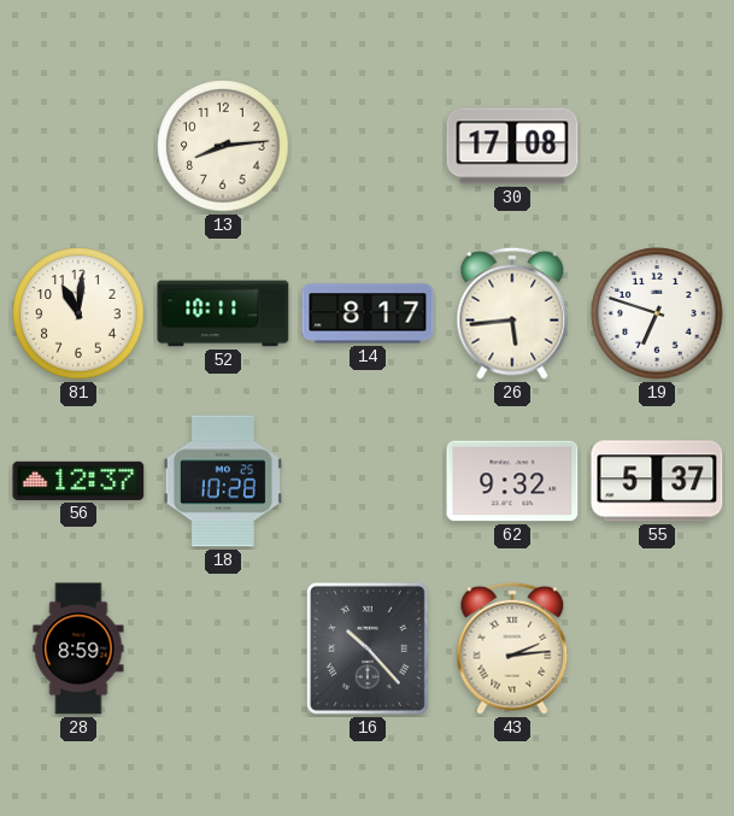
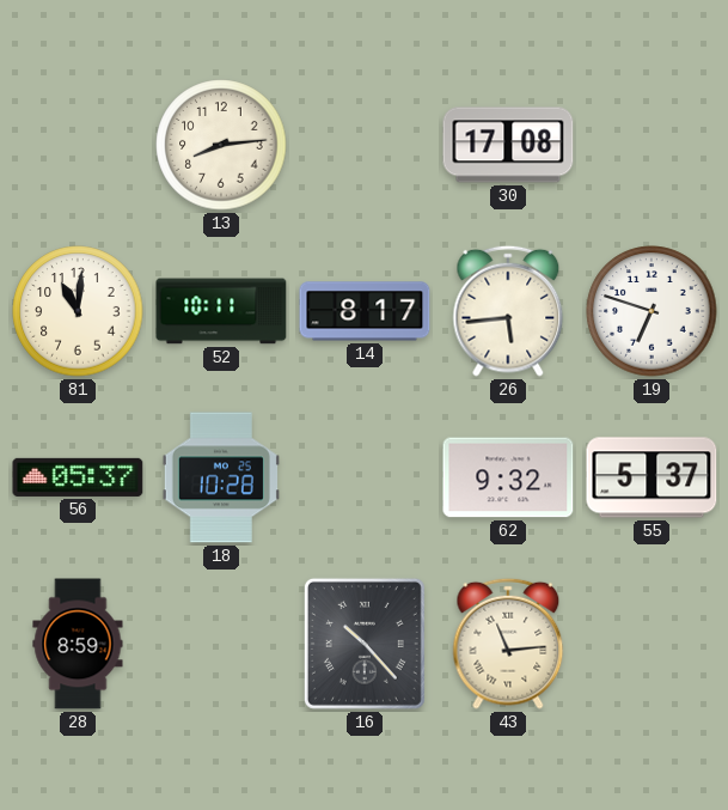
56: 12:37 -> 05:37
43: 2:14 -> 11:14
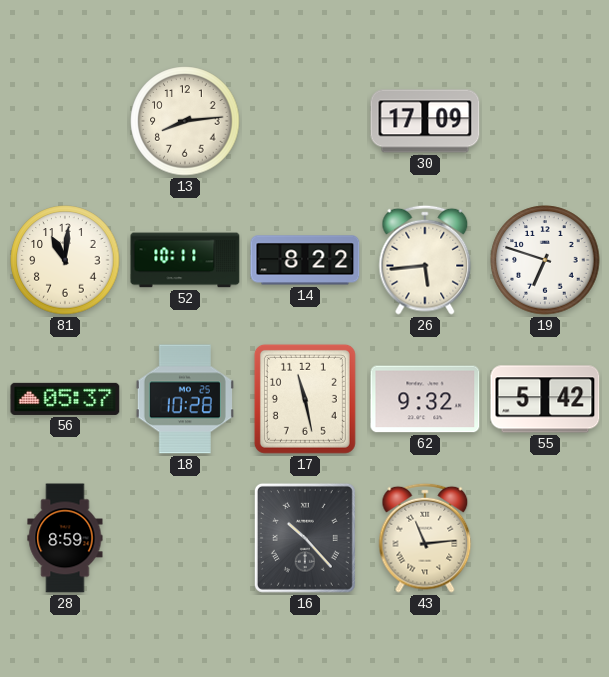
30: 17:08 -> 17:09
14: 8:17 -> 8:22
17: none -> 11:28
55: 5:37 -> 5:42
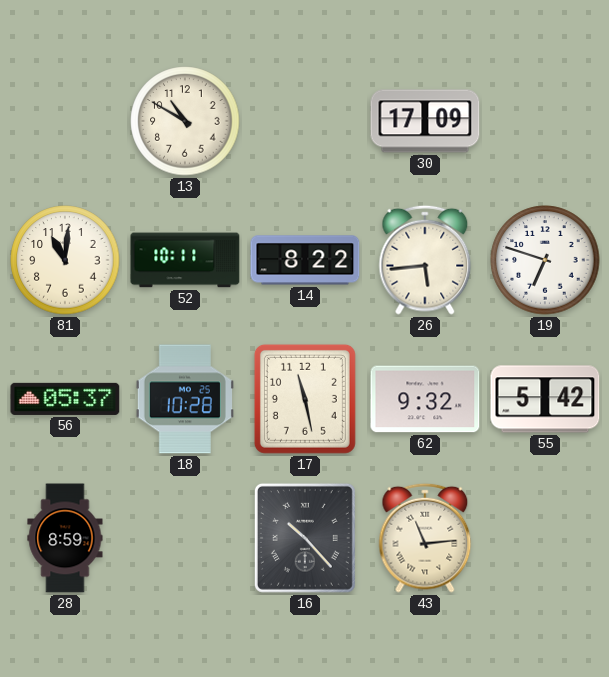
13: 8:14 -> 10:50
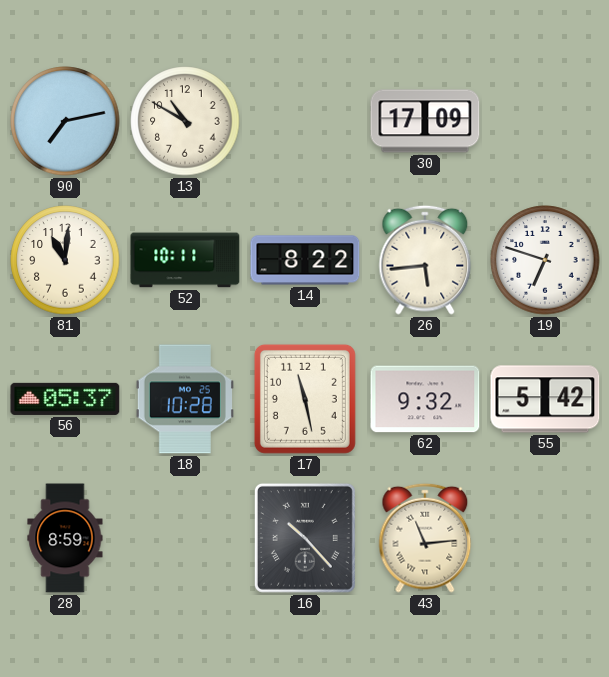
90: none -> 7:13
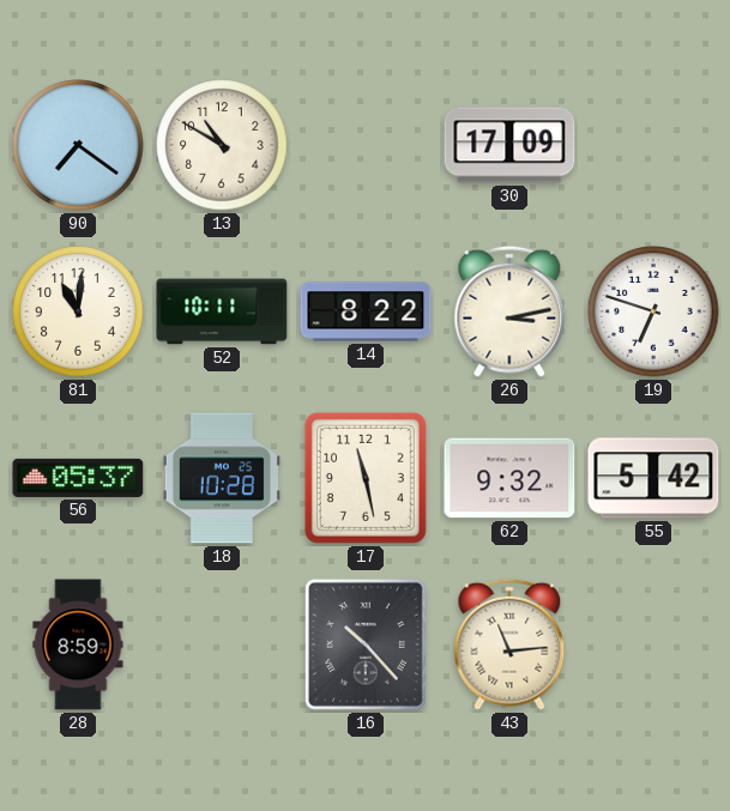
90: 7:13 -> 7:21
26: 5:44 -> 3:13
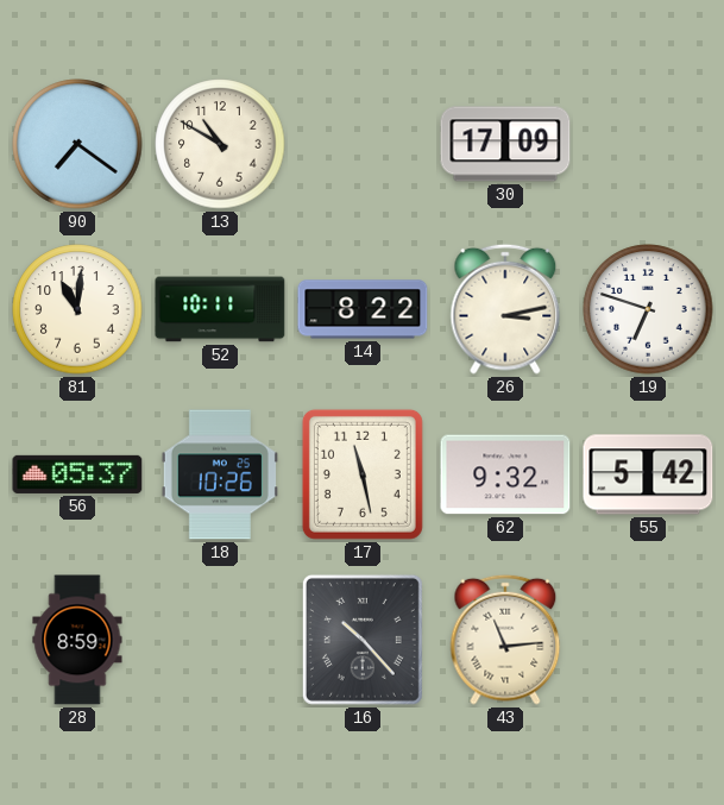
18: 10:28 -> 10:26
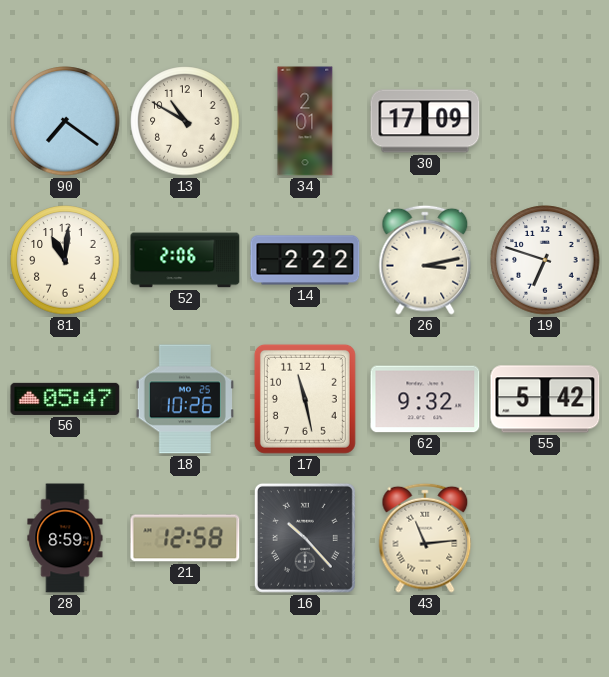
34: none -> 2:01
52: 10:11 -> 2:06
14: 8:22 -> 2:22
56: 05:37 -> 05:47
21: none -> 12:58
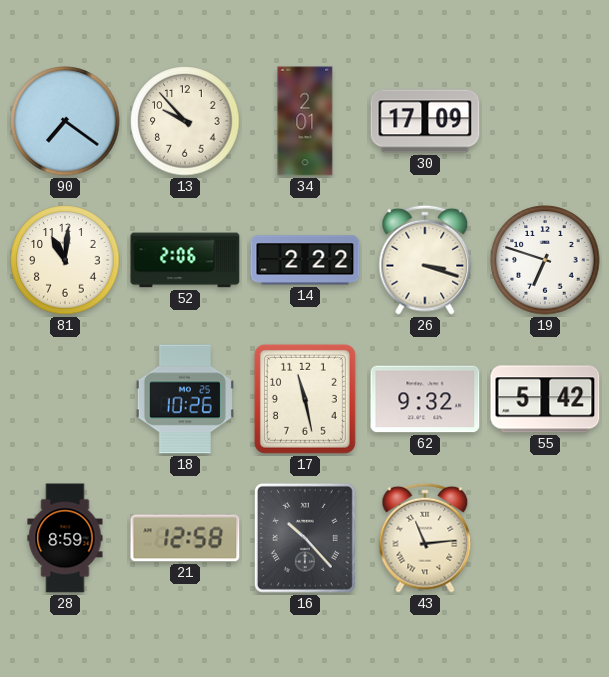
13: 10:50 -> 9:53
26: 3:13 -> 3:18
56: 05:47 -> none
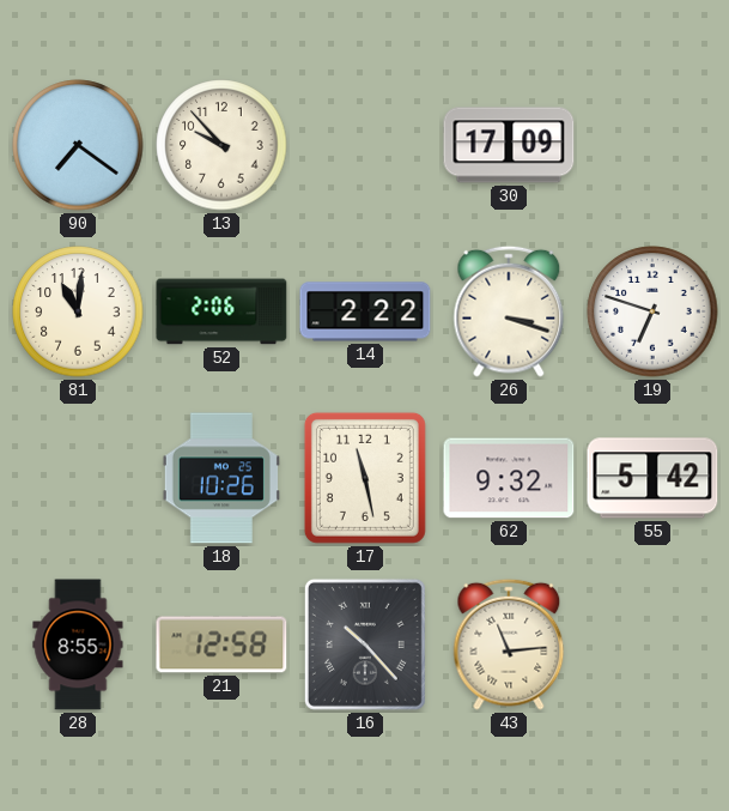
34: 2:01 -> none
28: 8:59 -> 8:55
